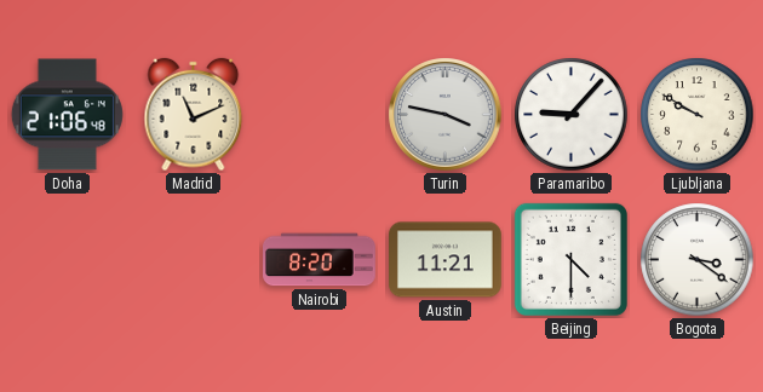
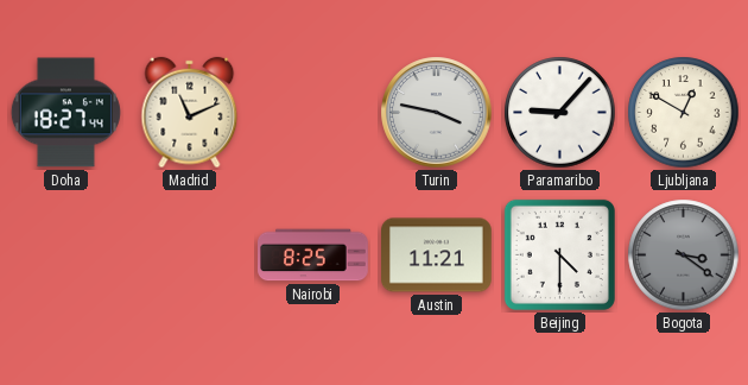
Doha: 21:06 -> 18:27
Ljubljana: 9:50 -> 12:50
Nairobi: 8:20 -> 8:25
Bogota dial: white -> grey
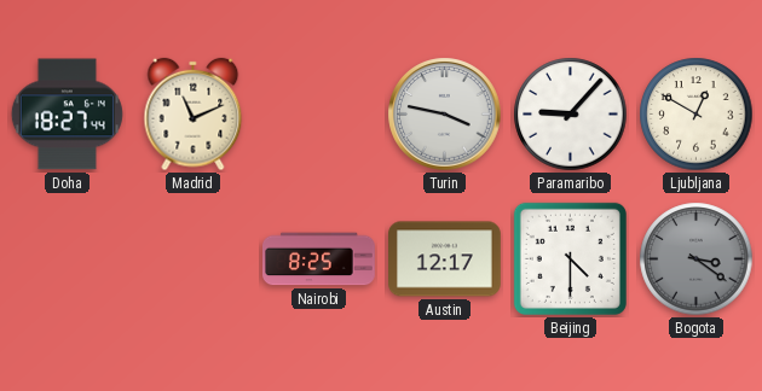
Austin: 11:21 -> 12:17
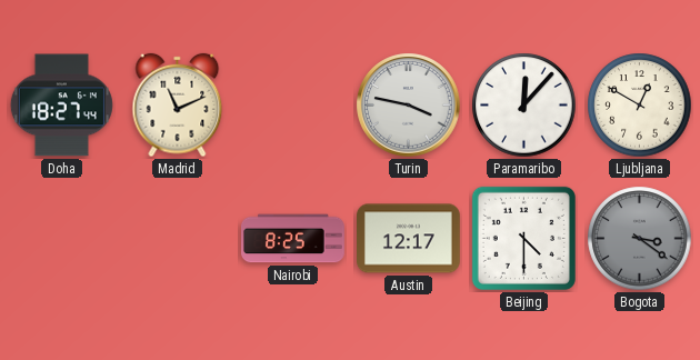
Paramaribo: 9:07 -> 12:07
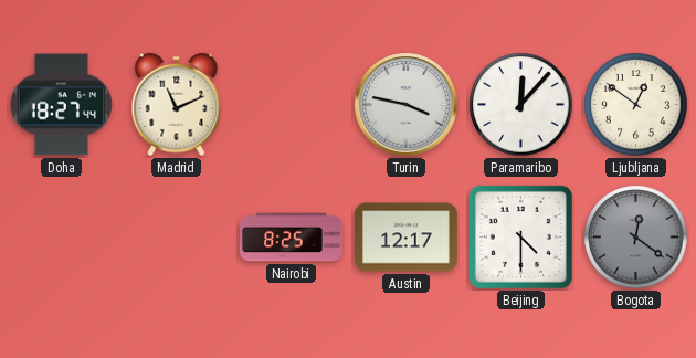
Ljubljana: 12:50 -> 12:51
Bogota: 3:21 -> 12:21
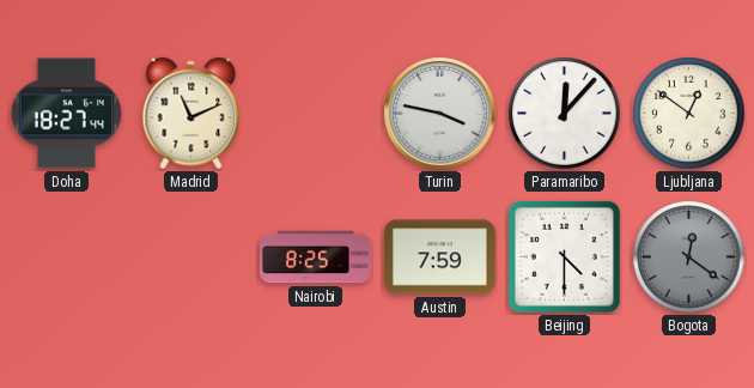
Austin: 12:17 -> 7:59
